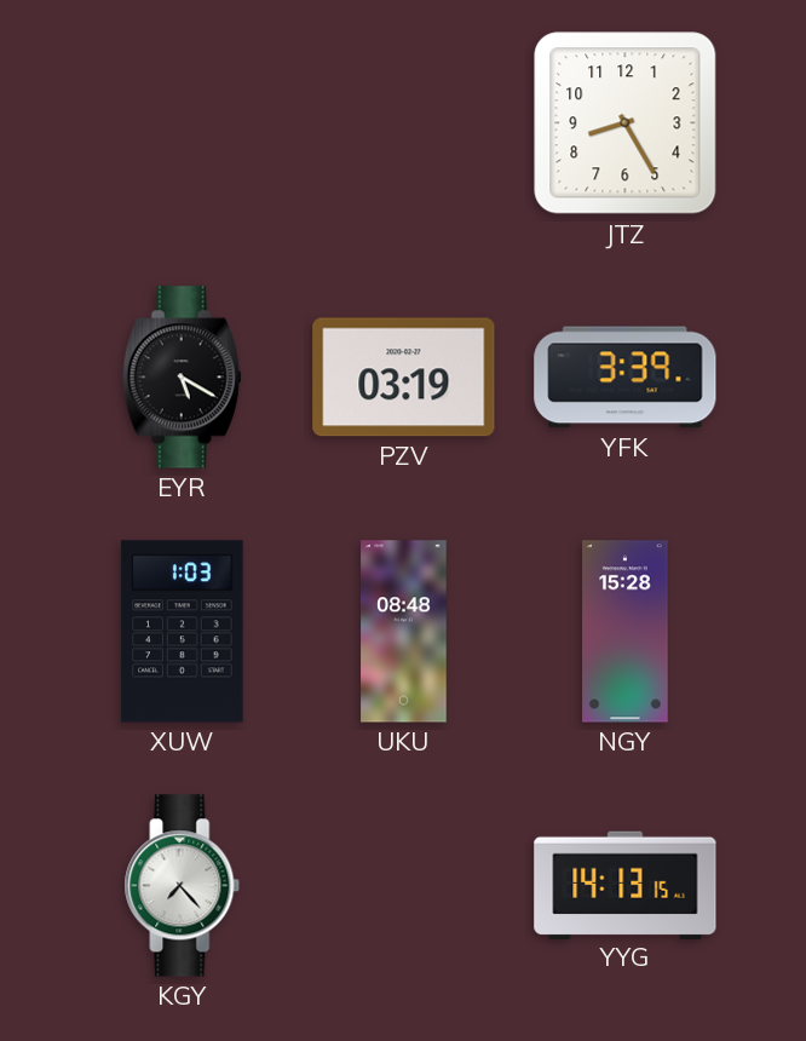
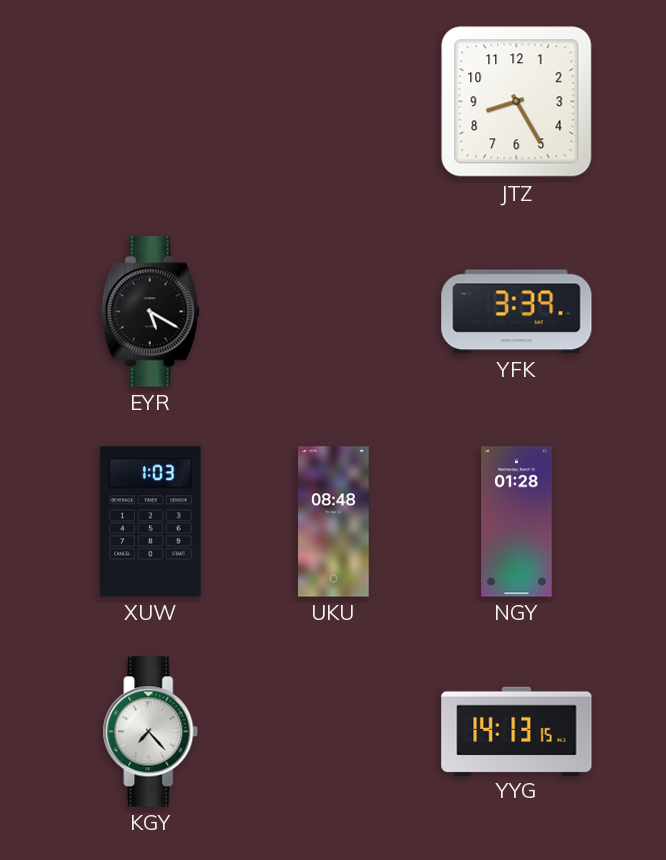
PZV: 03:19 -> none
NGY: 15:28 -> 01:28
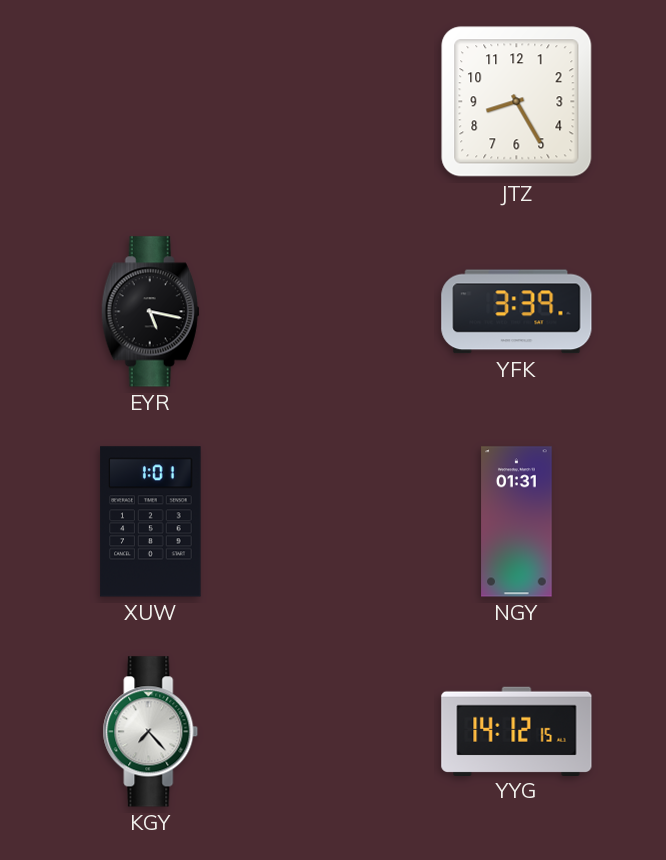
EYR: 5:20 -> 5:17
XUW: 1:03 -> 1:01
UKU: 08:48 -> none
NGY: 01:28 -> 01:31
YYG: 14:13 -> 14:12
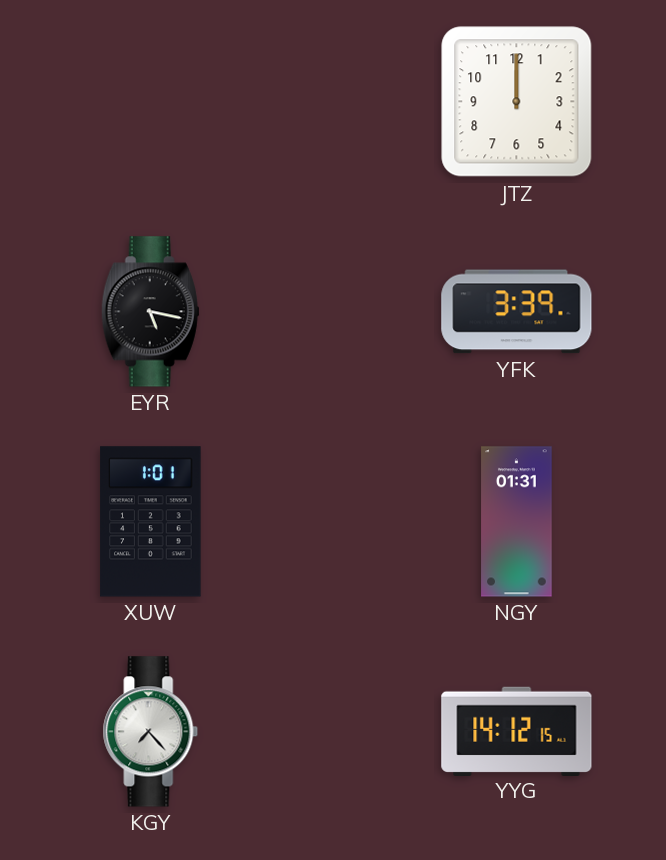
JTZ: 8:25 -> 12:00
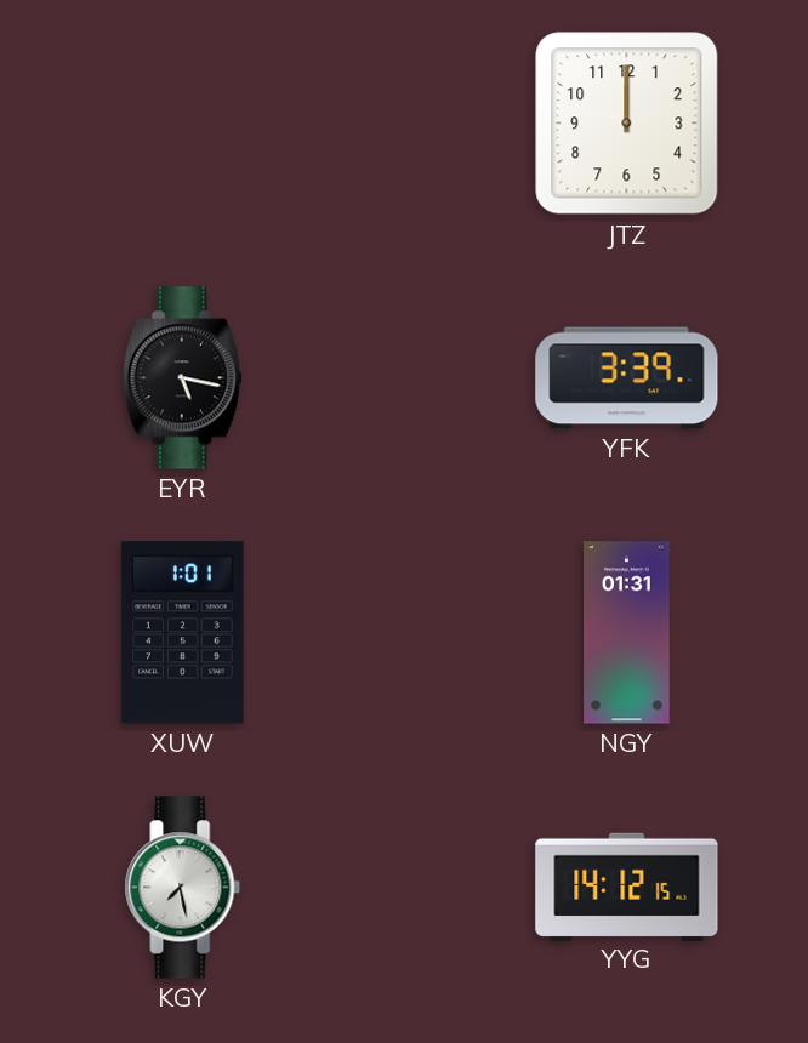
KGY: 7:23 -> 7:28
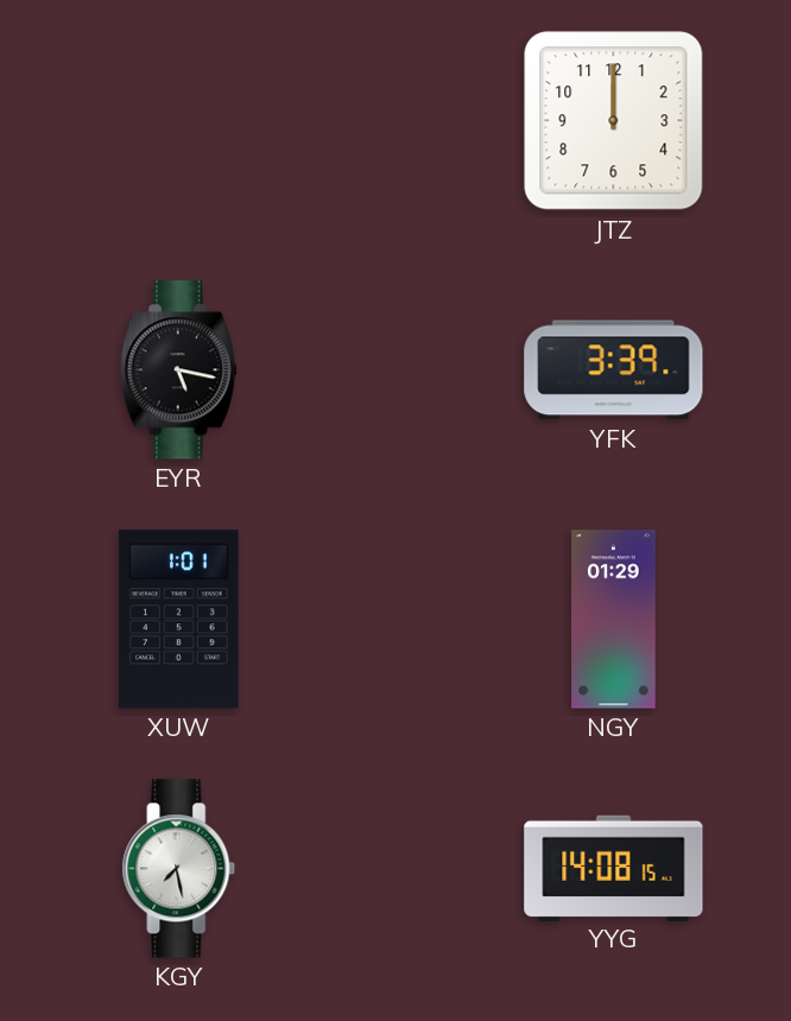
NGY: 01:31 -> 01:29
YYG: 14:12 -> 14:08
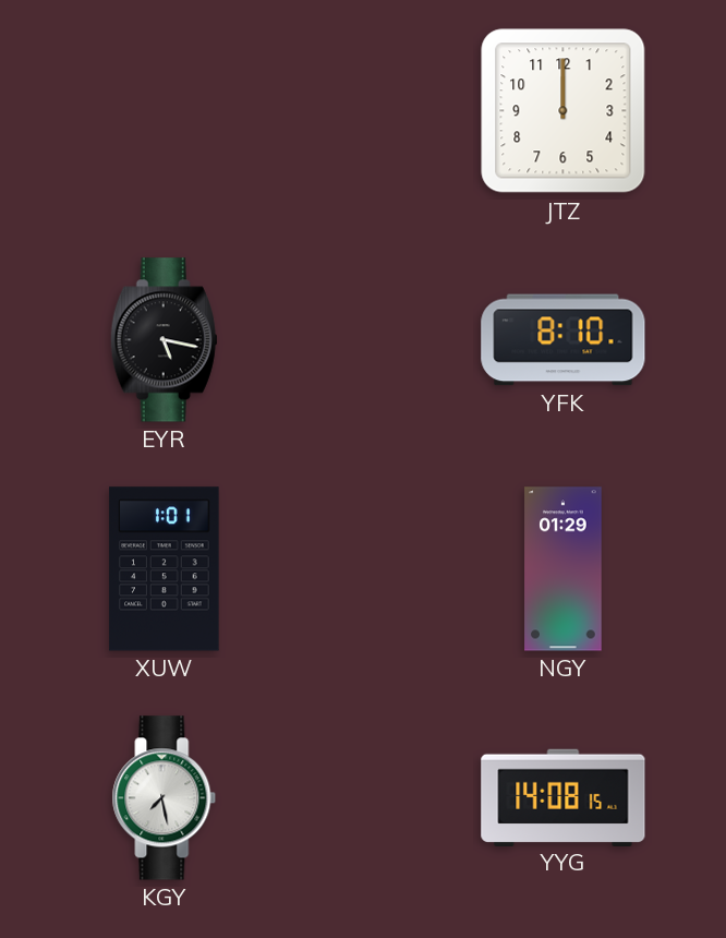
YFK: 3:39 -> 8:10
